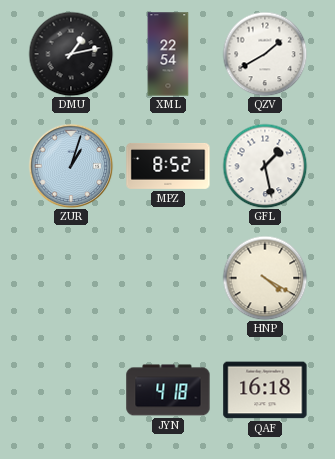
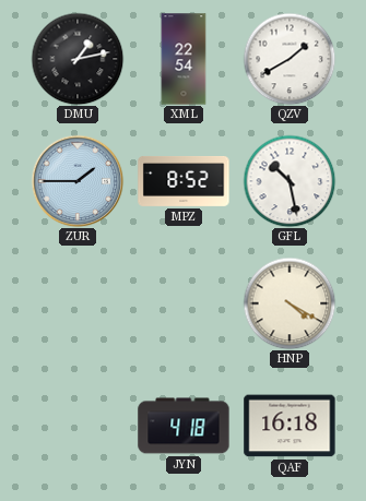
ZUR: 1:03 -> 1:45
GFL: 1:28 -> 10:28
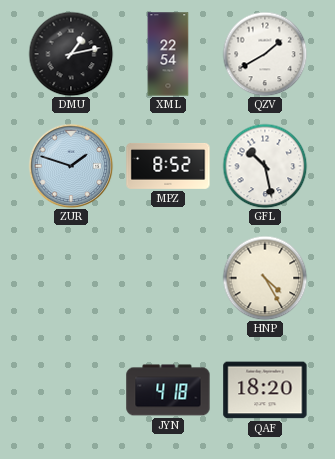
ZUR: 1:45 -> 1:48
HNP: 4:20 -> 4:25
QAF: 16:18 -> 18:20
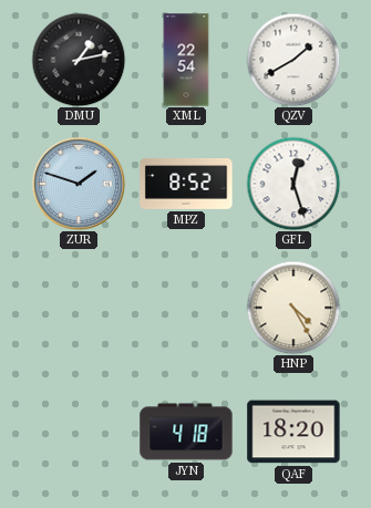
GFL: 10:28 -> 12:27
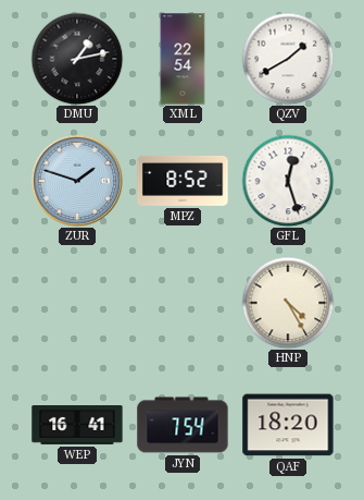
WEP: none -> 16:41
JYN: 4:18 -> 7:54
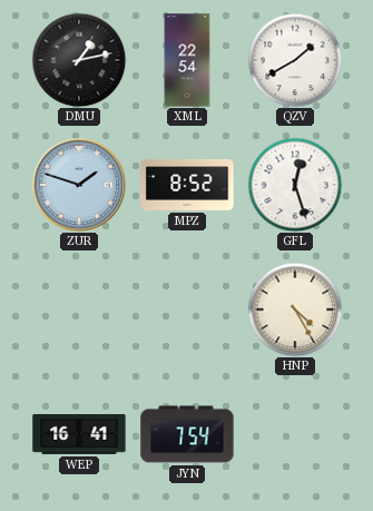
QAF: 18:20 -> none
